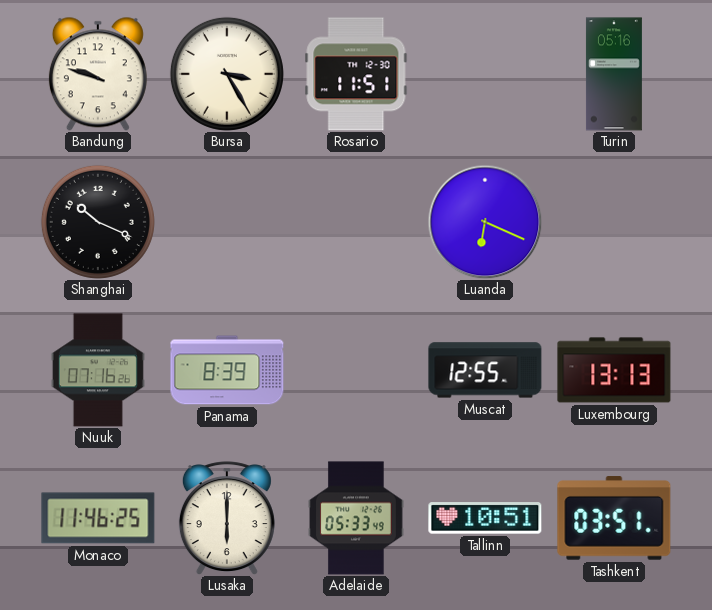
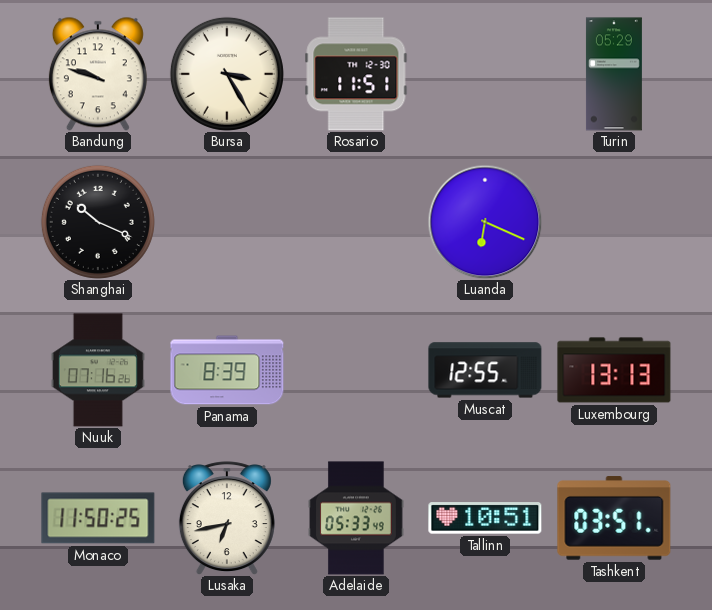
Turin: 05:16 -> 05:29
Monaco: 11:46 -> 11:50
Lusaka: 6:00 -> 6:43
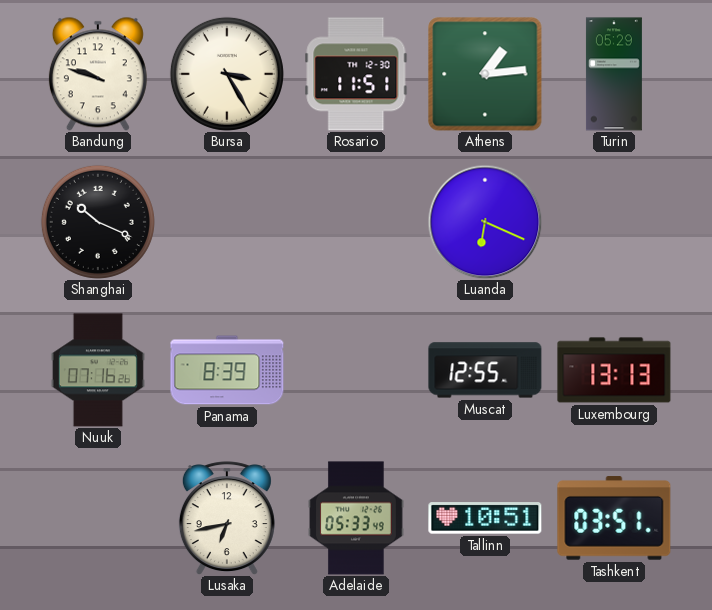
Athens: none -> 1:14
Monaco: 11:50 -> none
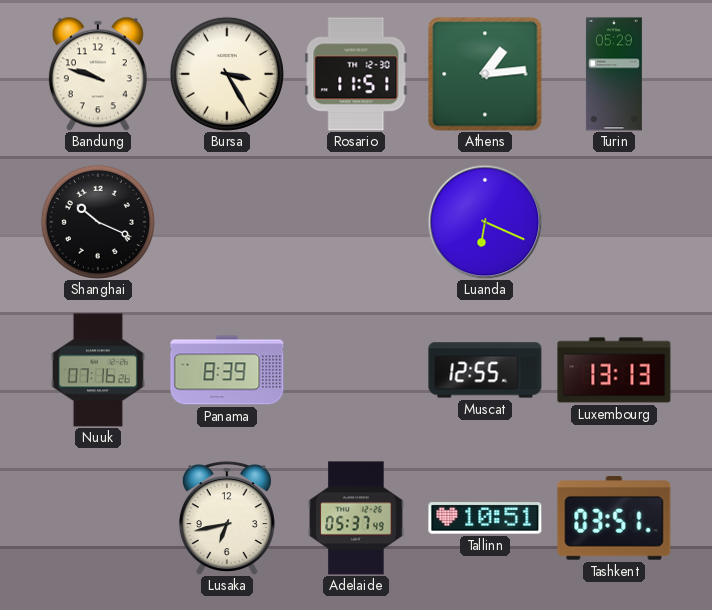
Adelaide: 05:33 -> 05:37
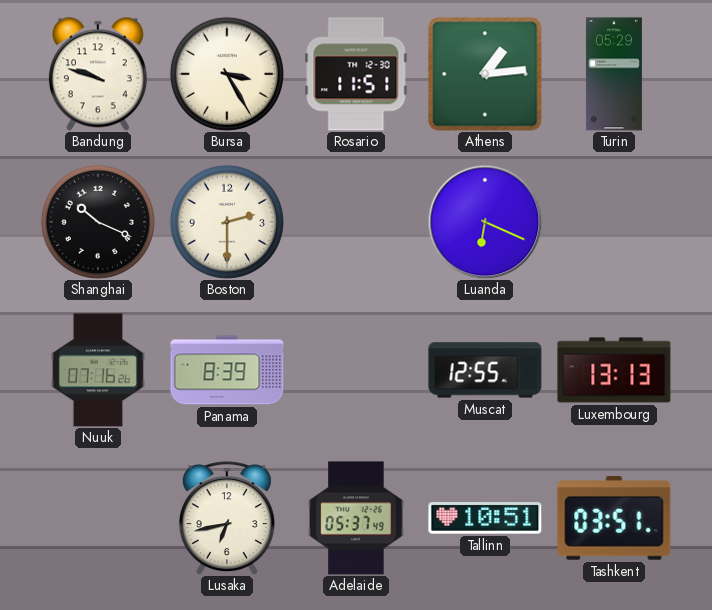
Boston: none -> 2:30
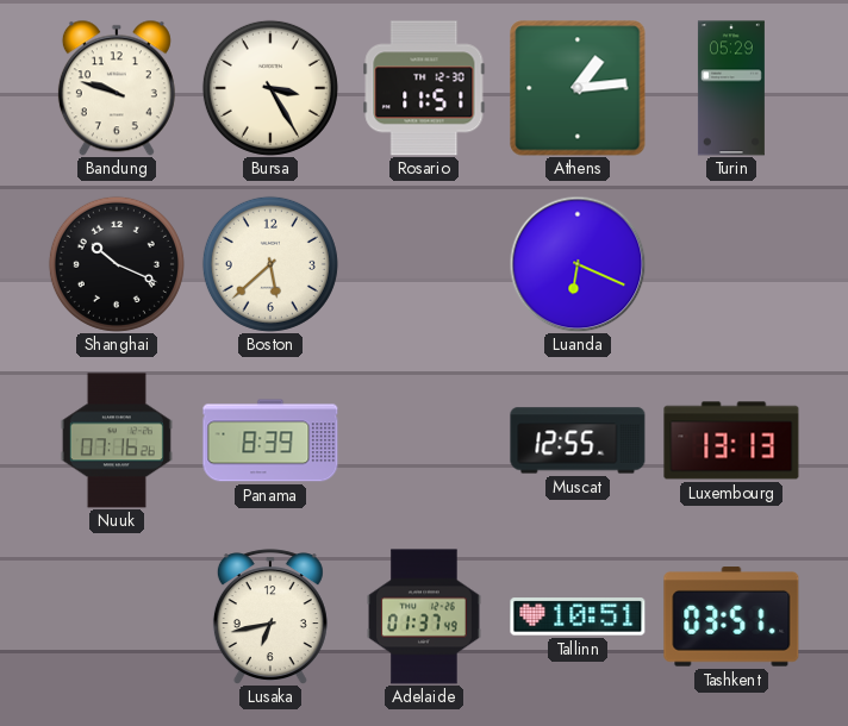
Boston: 2:30 -> 5:38
Adelaide: 05:37 -> 01:37
